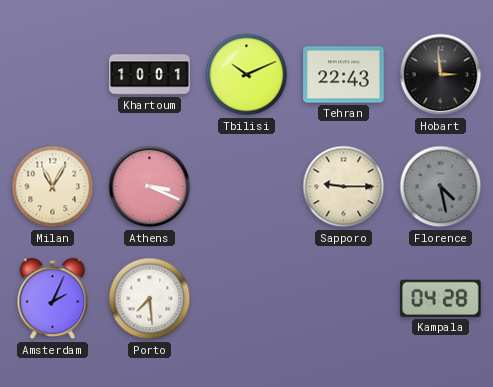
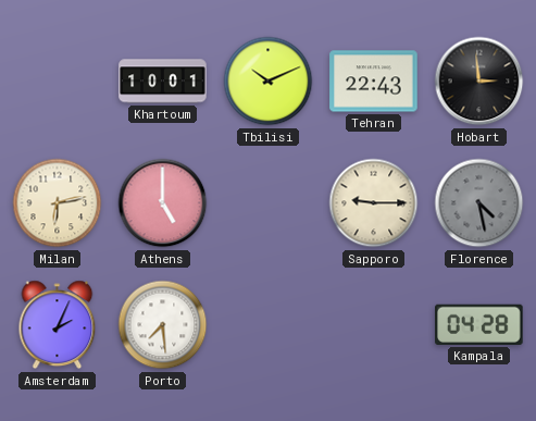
Milan: 11:05 -> 6:13
Athens: 3:19 -> 5:00
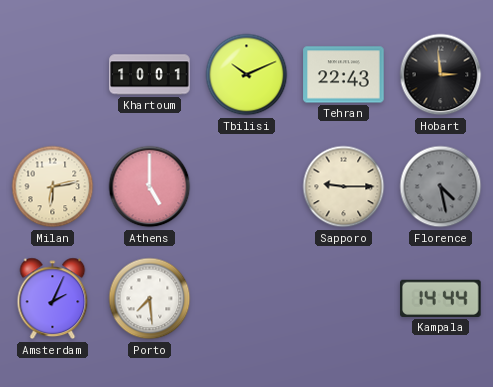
Kampala: 04:28 -> 14:44
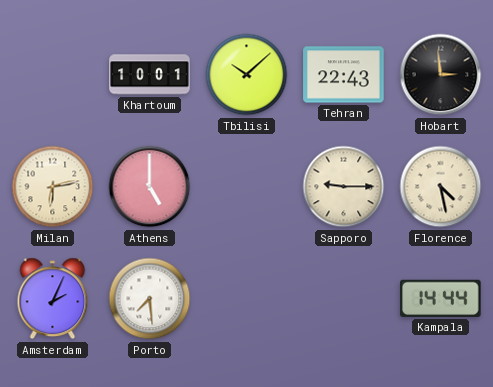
Tbilisi: 10:11 -> 10:08
Florence dial: grey -> cream
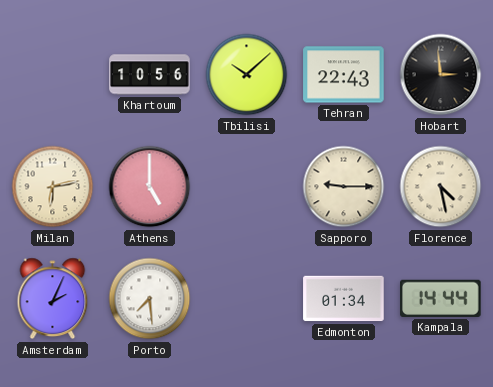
Khartoum: 10:01 -> 10:56
Edmonton: none -> 01:34
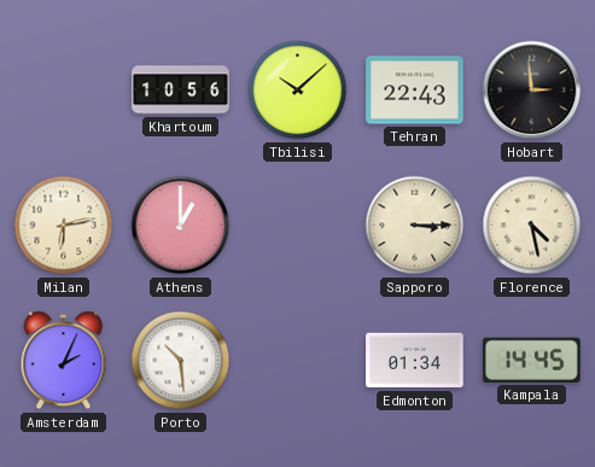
Athens: 5:00 -> 1:00
Sapporo: 9:15 -> 3:15
Porto: 7:29 -> 10:29
Kampala: 14:44 -> 14:45
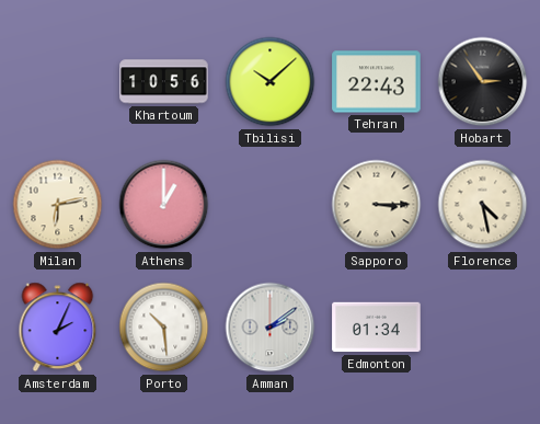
Hobart: 2:59 -> 2:54
Amman: none -> 2:09
Kampala: 14:45 -> none
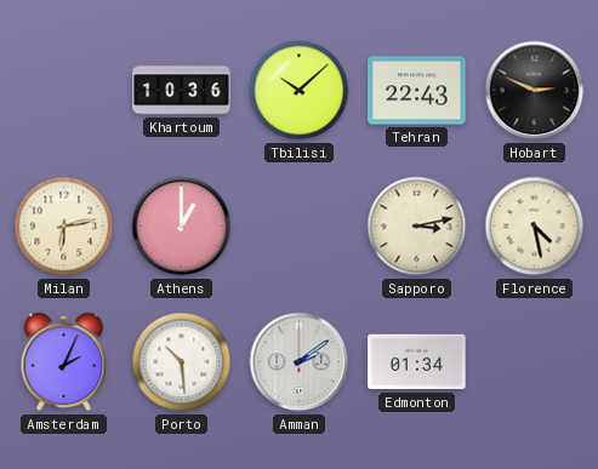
Khartoum: 10:56 -> 10:36
Hobart: 2:54 -> 2:49
Sapporo: 3:15 -> 3:13
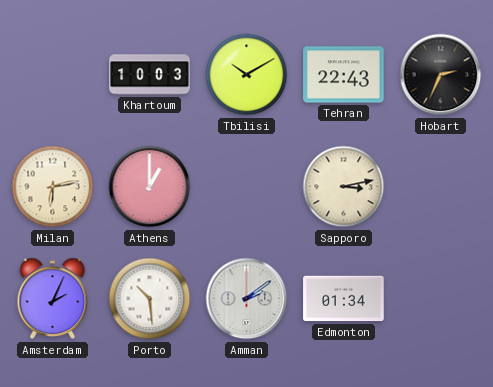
Khartoum: 10:36 -> 10:03
Tbilisi: 10:08 -> 10:10
Hobart: 2:49 -> 2:34
Florence: 4:28 -> none
